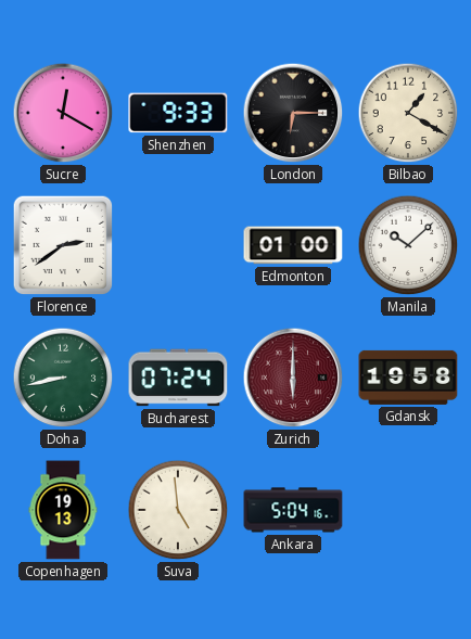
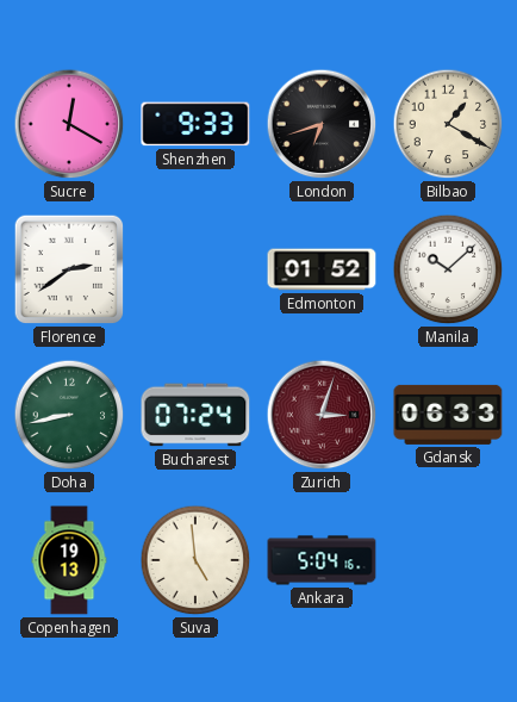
London: 6:15 -> 6:42
Edmonton: 01:00 -> 01:52
Zurich: 6:00 -> 3:03
Gdansk: 19:58 -> 06:33
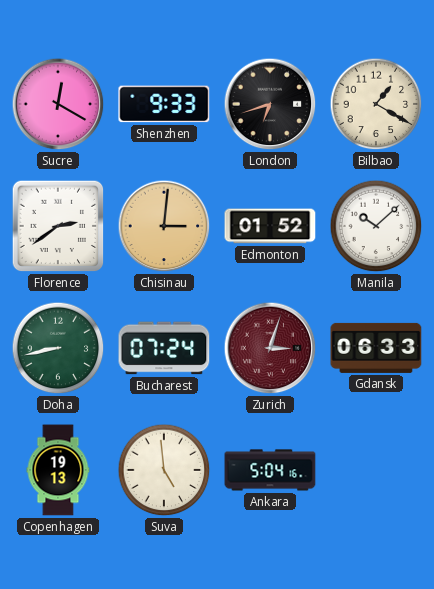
Chisinau: none -> 3:01
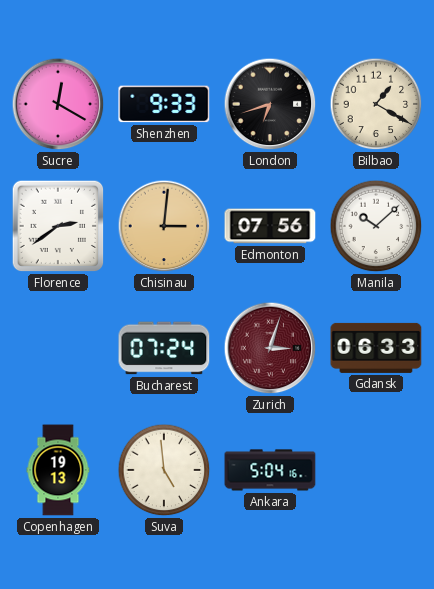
Edmonton: 01:52 -> 07:56
Doha: 8:43 -> none
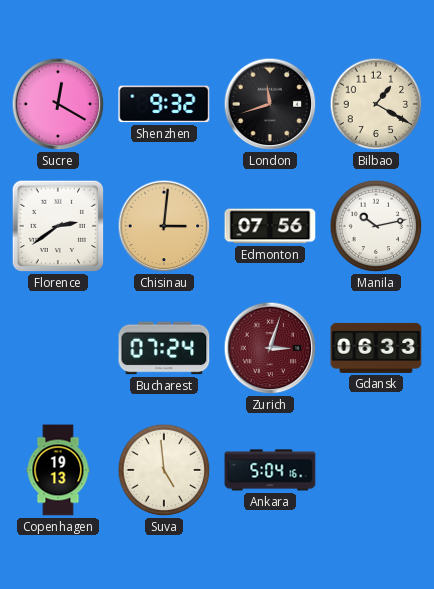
Shenzhen: 9:33 -> 9:32
London: 6:42 -> 11:42
Manila: 10:08 -> 10:13
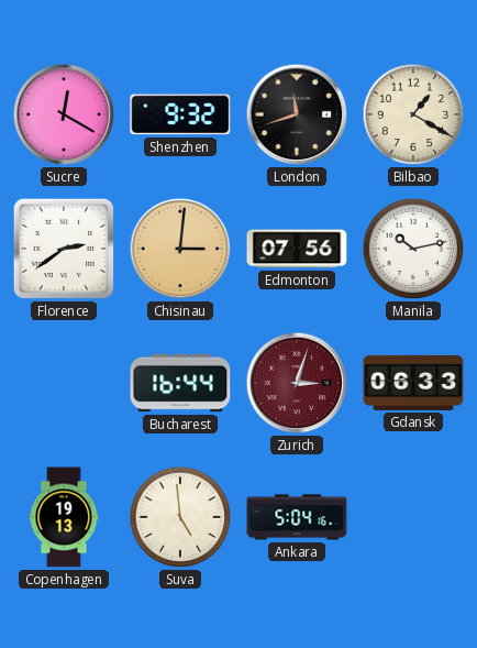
Bucharest: 07:24 -> 16:44
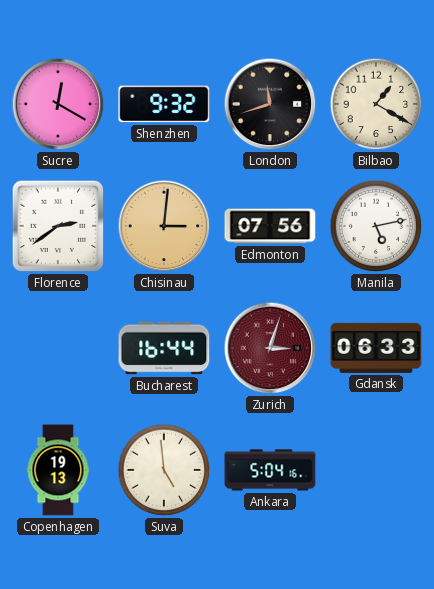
Manila: 10:13 -> 5:13
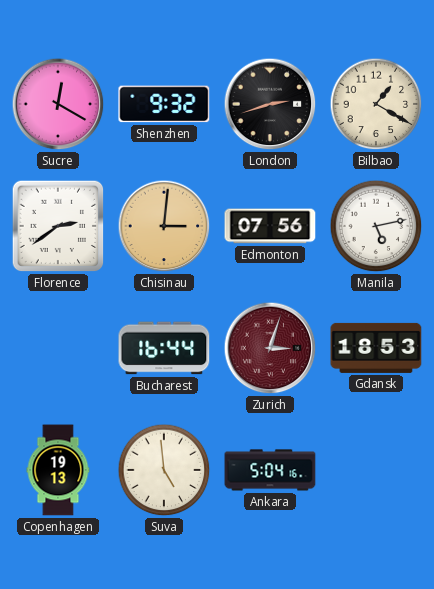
London: 11:42 -> 2:42
Gdansk: 06:33 -> 18:53
